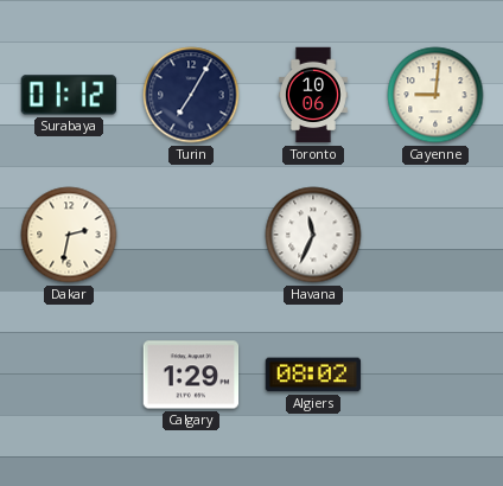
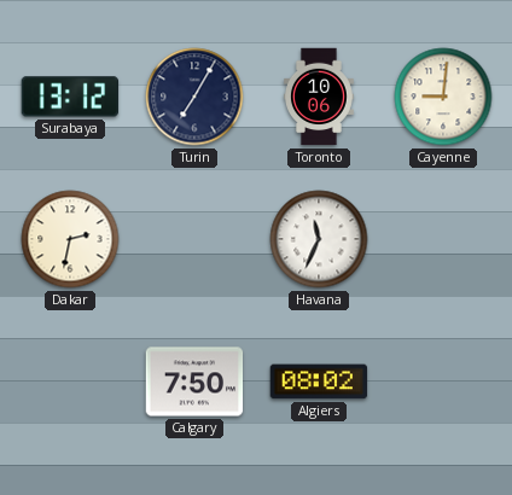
Surabaya: 01:12 -> 13:12
Calgary: 1:29 -> 7:50
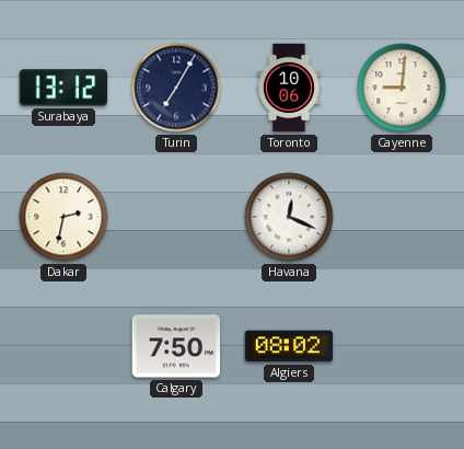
Havana: 11:34 -> 12:19
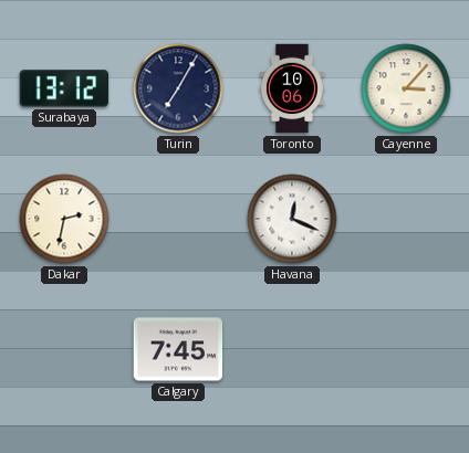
Cayenne: 9:01 -> 3:07
Calgary: 7:50 -> 7:45
Algiers: 08:02 -> none
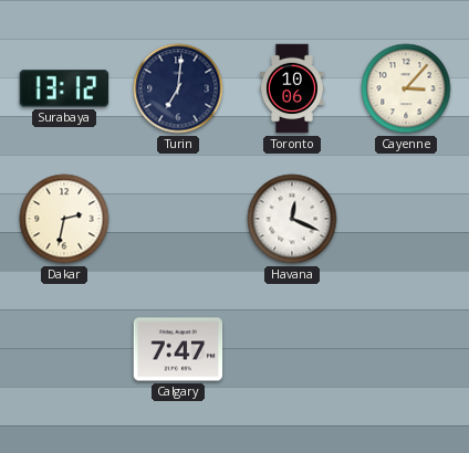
Turin: 7:05 -> 7:01
Calgary: 7:45 -> 7:47
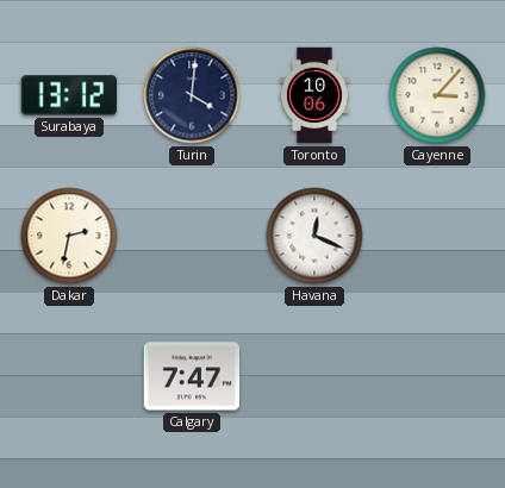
Turin: 7:01 -> 4:01
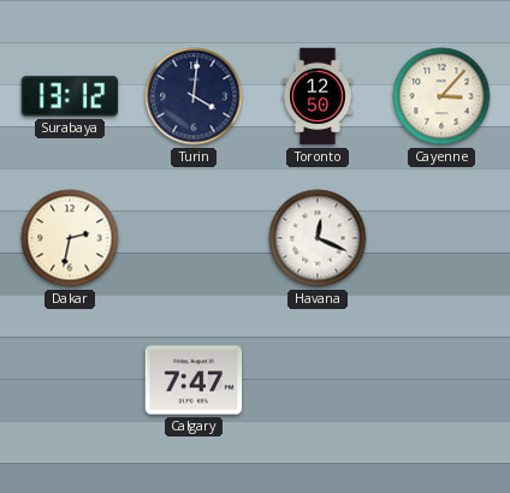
Toronto: 10:06 -> 12:50
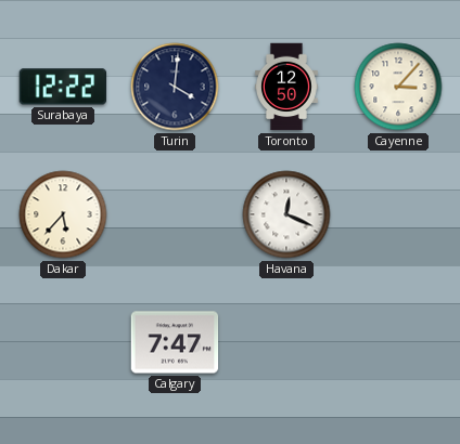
Surabaya: 13:12 -> 12:22
Dakar: 2:32 -> 5:37
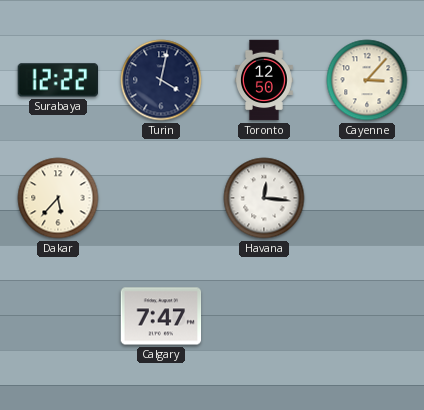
Turin: 4:01 -> 4:02
Havana: 12:19 -> 12:16
